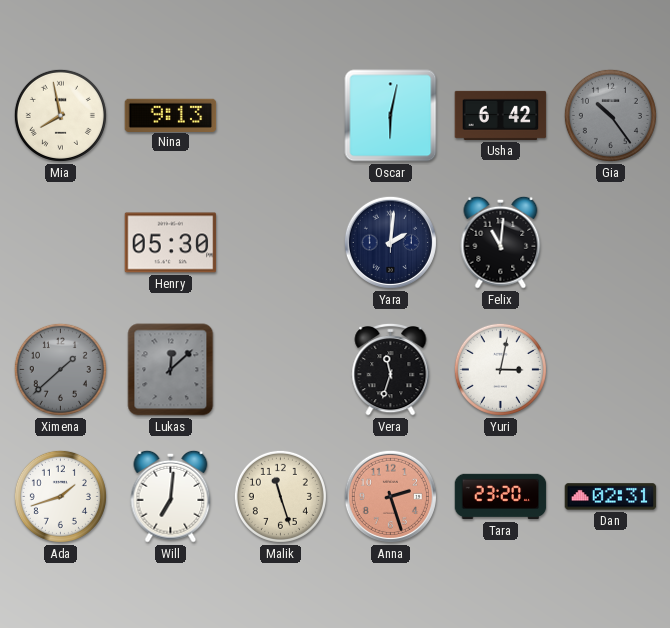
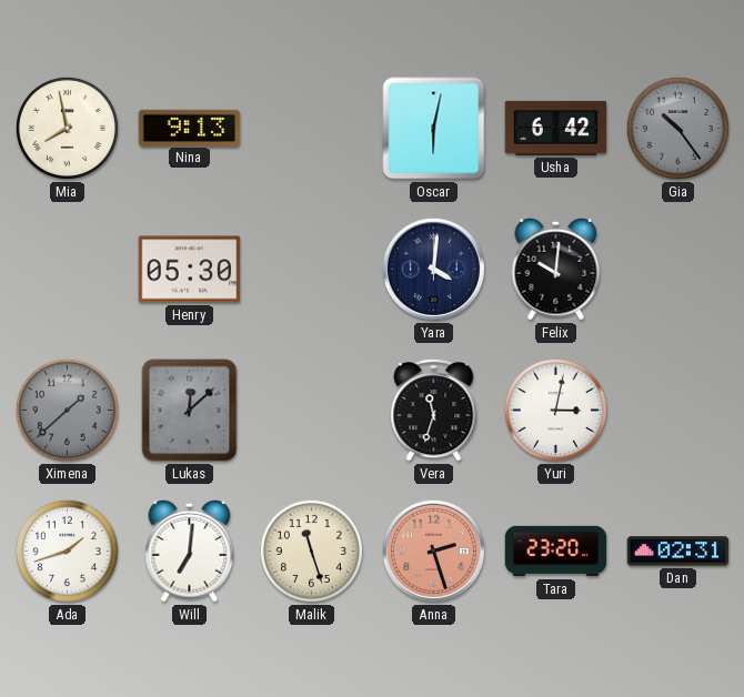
Yara: 2:01 -> 4:01
Felix: 11:01 -> 10:01
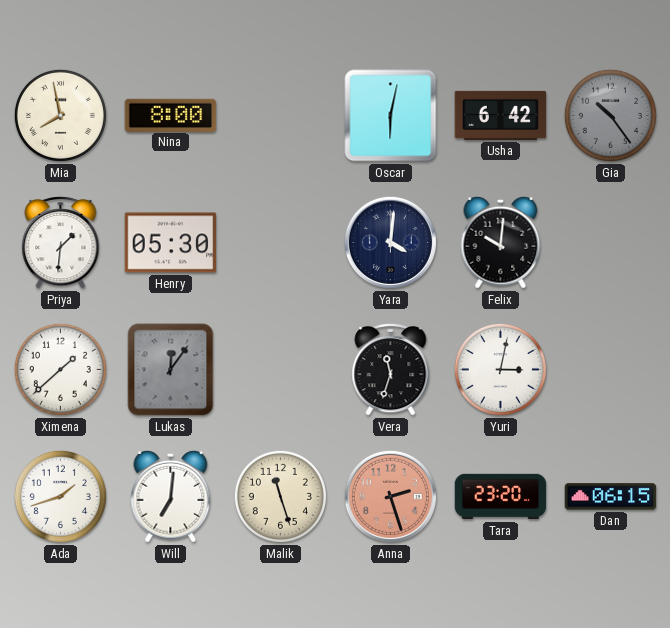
Nina: 9:13 -> 8:00
Priya: none -> 1:31
Ximena dial: grey -> white
Lukas: 12:08 -> 12:06
Dan: 02:31 -> 06:15
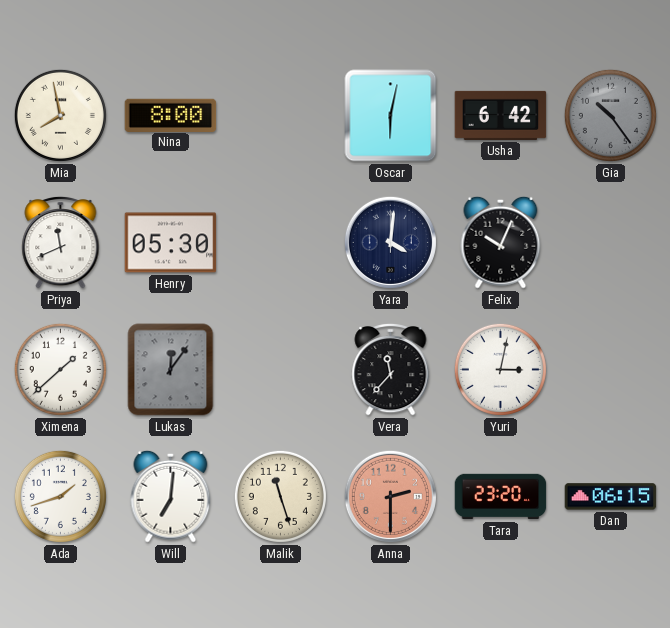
Priya: 1:31 -> 11:41
Felix: 10:01 -> 10:04
Vera: 11:33 -> 11:37
Anna: 2:27 -> 2:30
